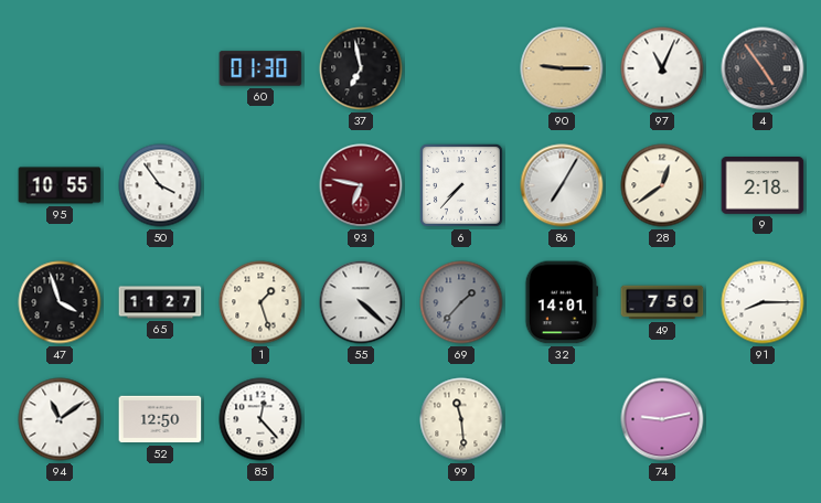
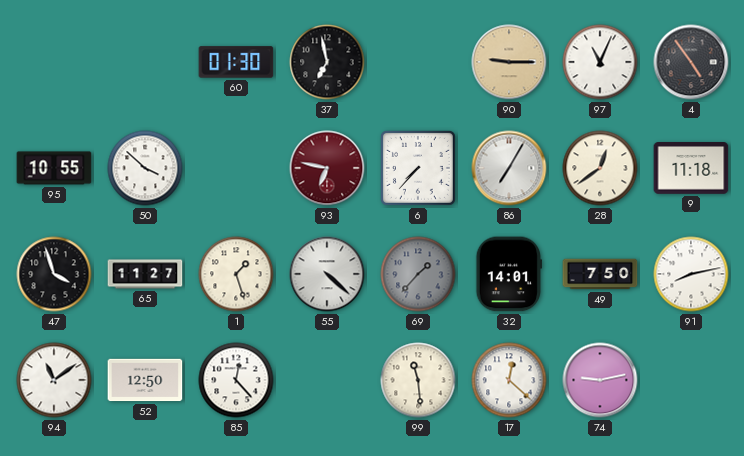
50: 3:54 -> 3:52
9: 2:18 -> 11:18
91: 8:15 -> 8:13
17: none -> 12:22
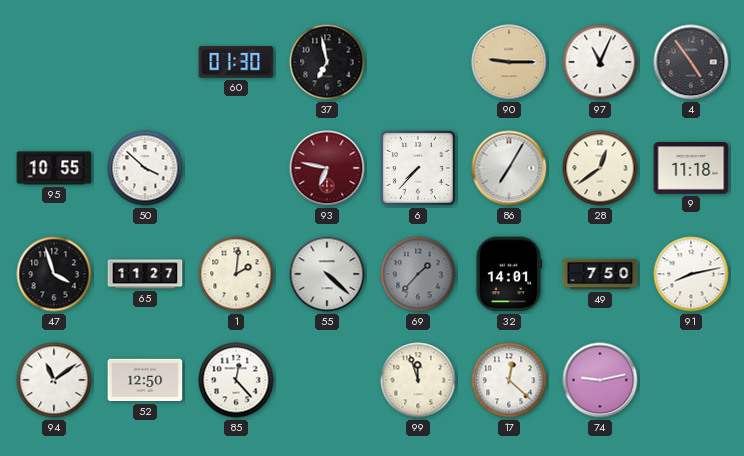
1: 1:27 -> 2:01
99: 11:29 -> 11:57
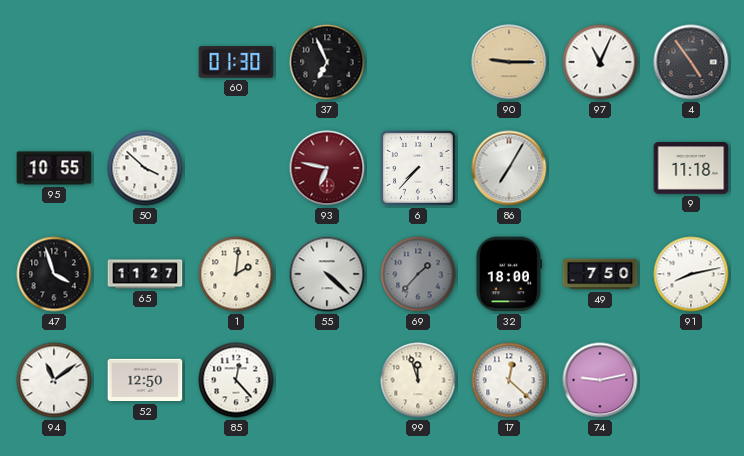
37: 6:58 -> 6:56
28: 12:39 -> none
32: 14:01 -> 18:00
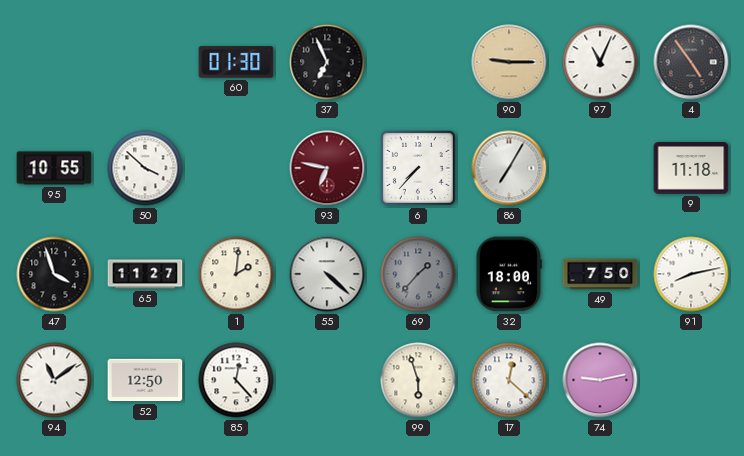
99: 11:57 -> 5:57
